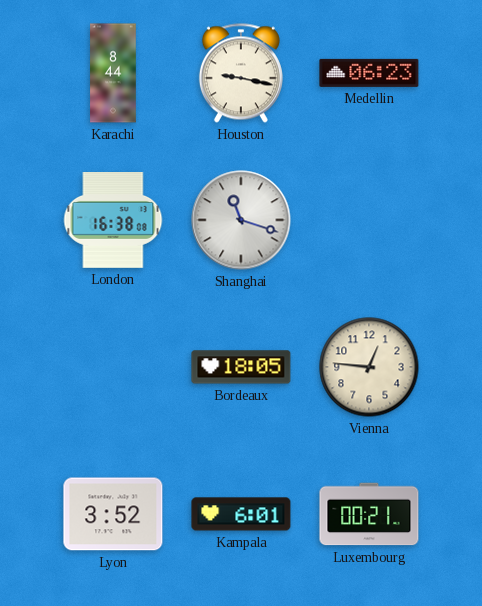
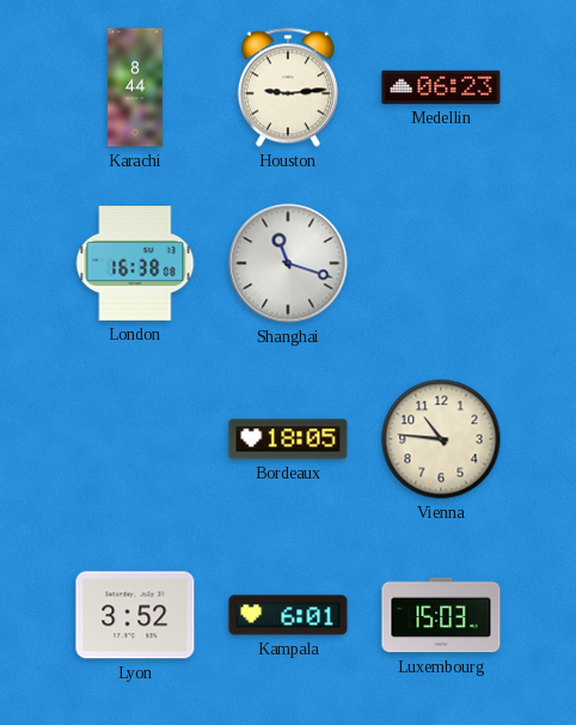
Houston: 9:17 -> 9:14
Vienna: 12:46 -> 10:46
Luxembourg: 00:21 -> 15:03
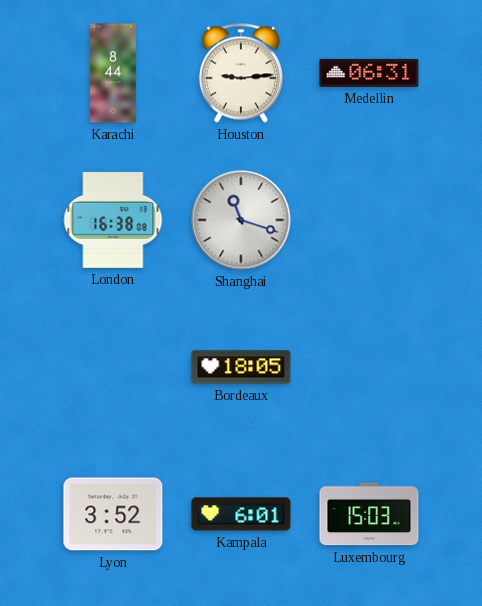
Medellin: 06:23 -> 06:31
Vienna: 10:46 -> none
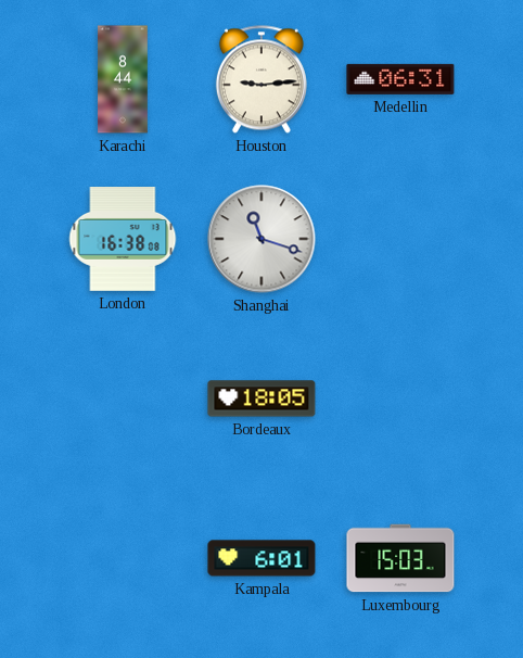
Lyon: 3:52 -> none
